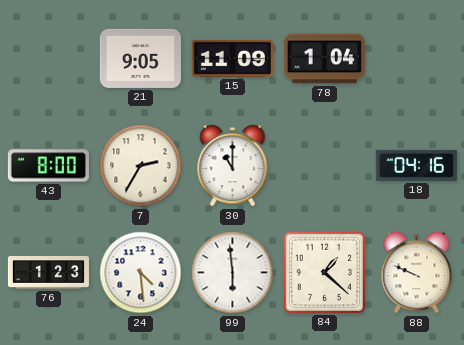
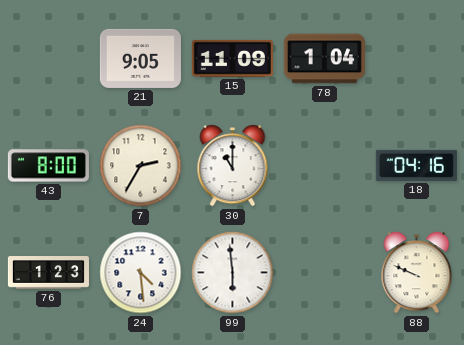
84: 1:22 -> none
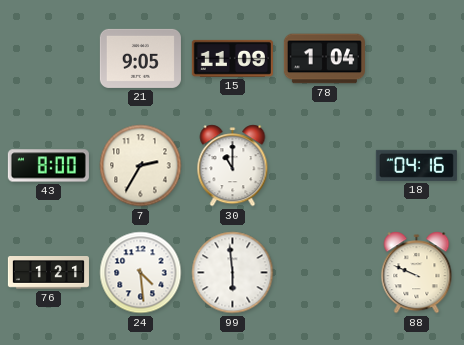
76: 1:23 -> 1:21
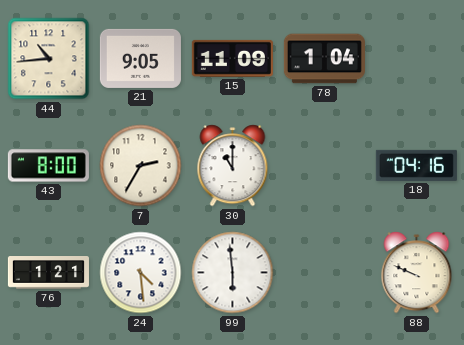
44: none -> 10:44
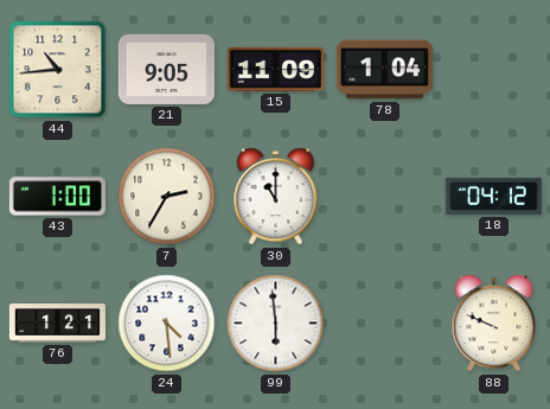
43: 8:00 -> 1:00
18: 04:16 -> 04:12
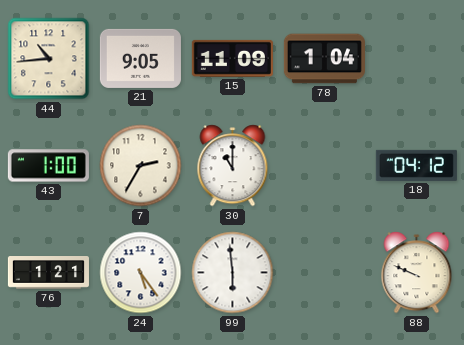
24: 4:29 -> 5:24
